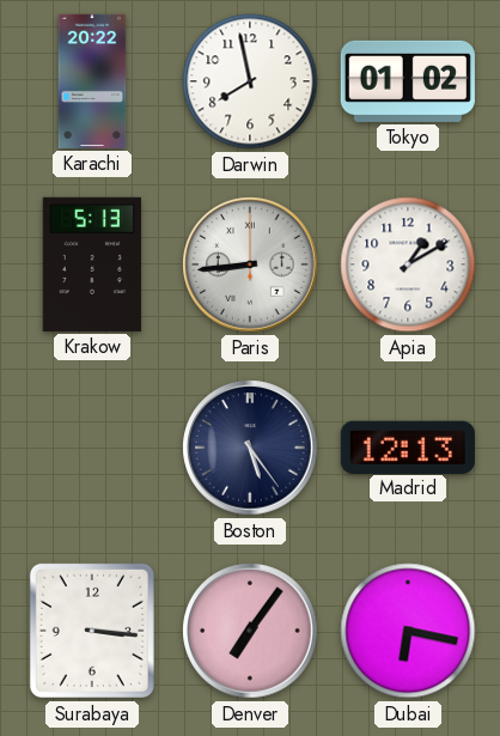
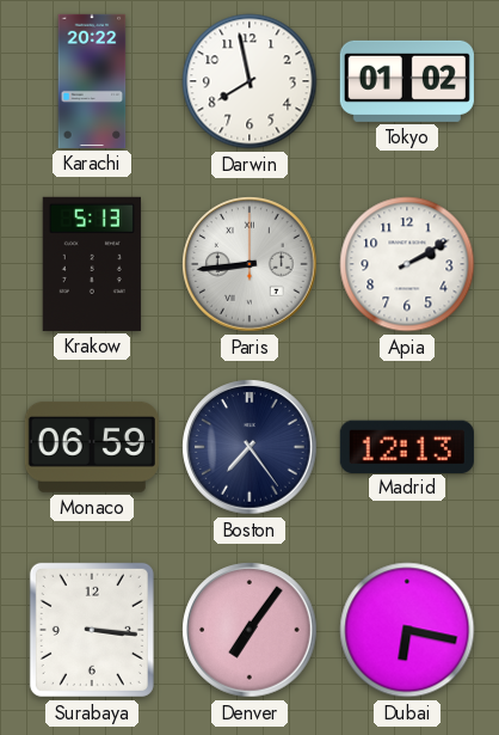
Apia: 1:10 -> 2:10
Monaco: none -> 06:59
Boston: 5:24 -> 7:24
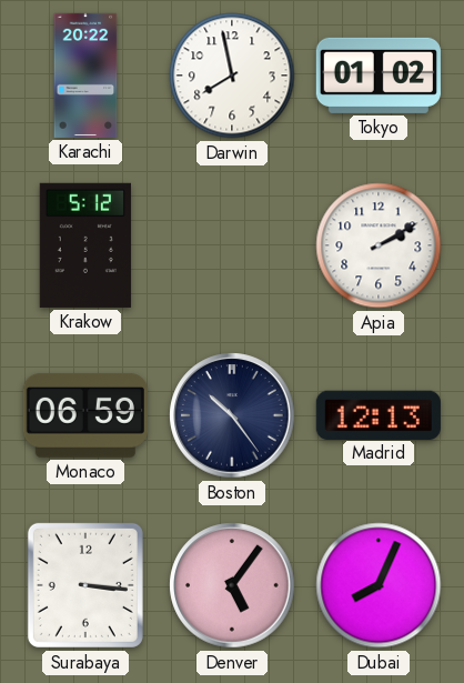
Krakow: 5:13 -> 5:12
Paris: 8:44 -> none
Boston: 7:24 -> 10:24
Denver: 7:06 -> 5:06
Dubai: 6:17 -> 8:04
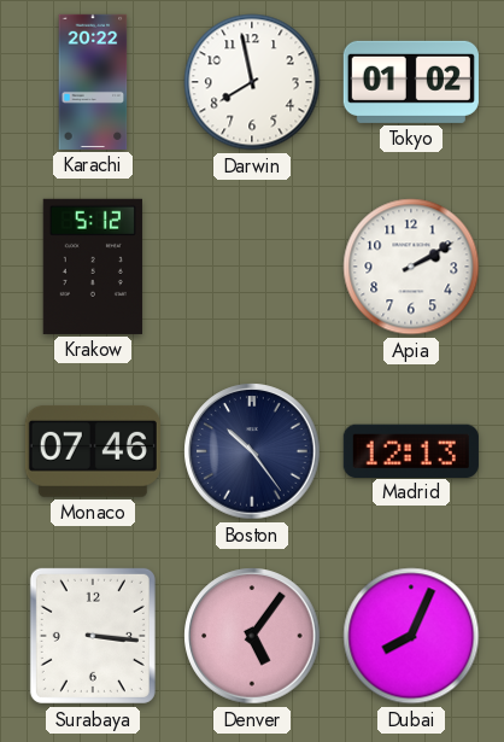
Monaco: 06:59 -> 07:46
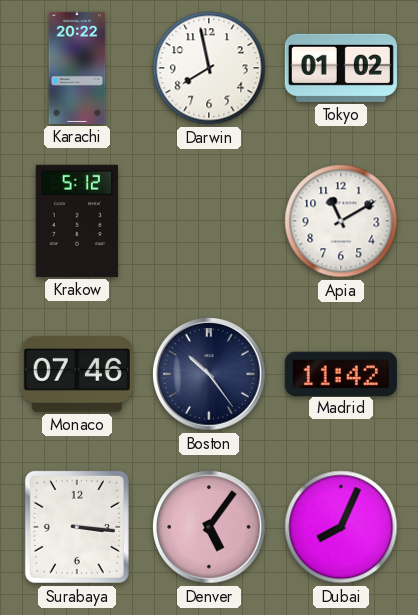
Apia: 2:10 -> 11:10
Madrid: 12:13 -> 11:42
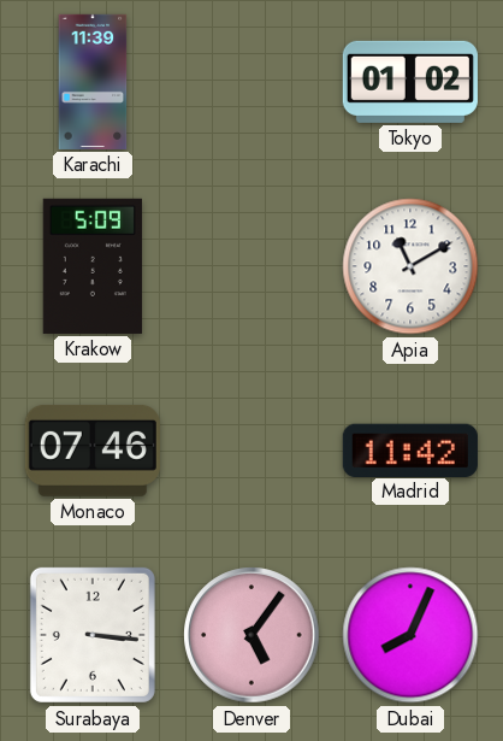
Karachi: 20:22 -> 11:39
Darwin: 7:58 -> none
Krakow: 5:12 -> 5:09
Boston: 10:24 -> none
